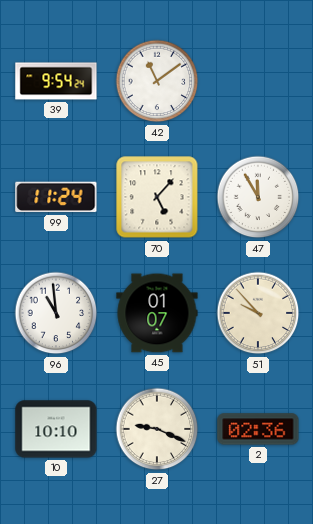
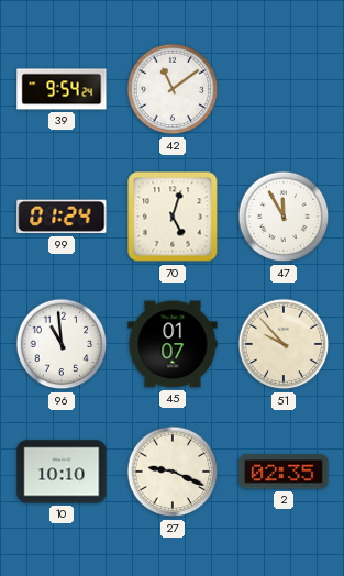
99: 11:24 -> 01:24
70: 5:07 -> 5:03
2: 02:36 -> 02:35
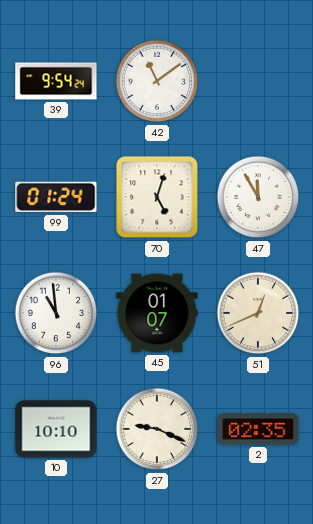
51: 9:53 -> 12:41
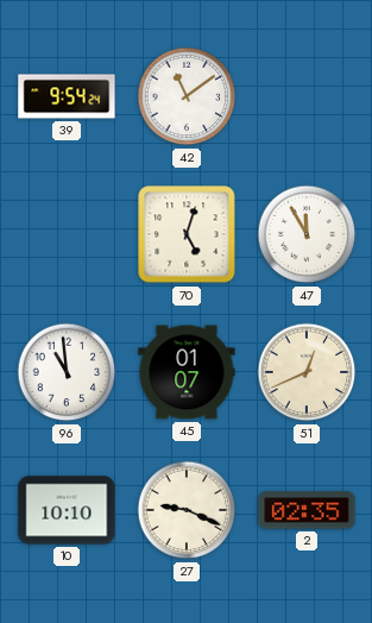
99: 01:24 -> none
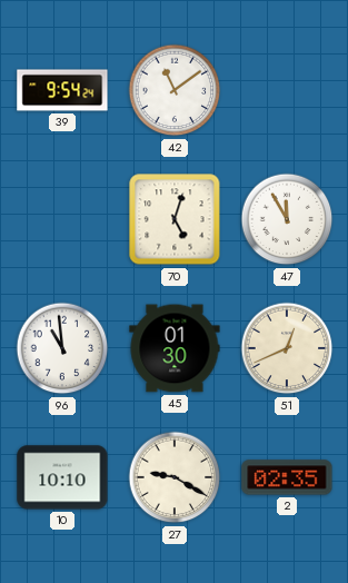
45: 01:07 -> 01:30
27: 9:19 -> 9:20
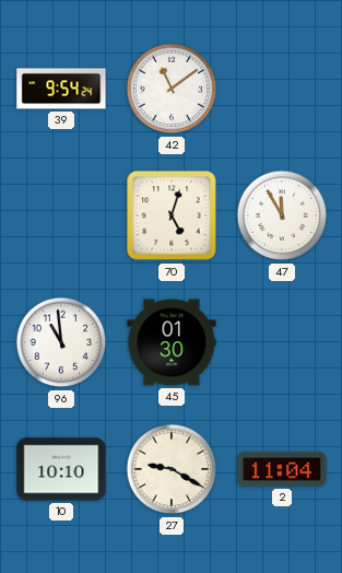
51: 12:41 -> none
2: 02:35 -> 11:04
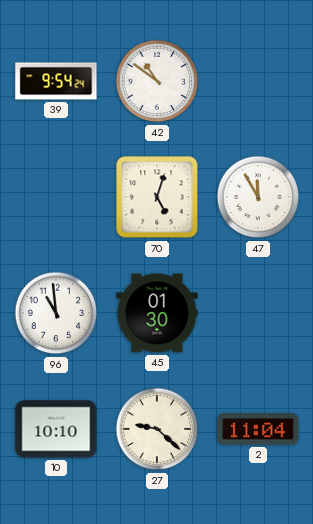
42: 11:09 -> 10:51
27: 9:20 -> 9:22
